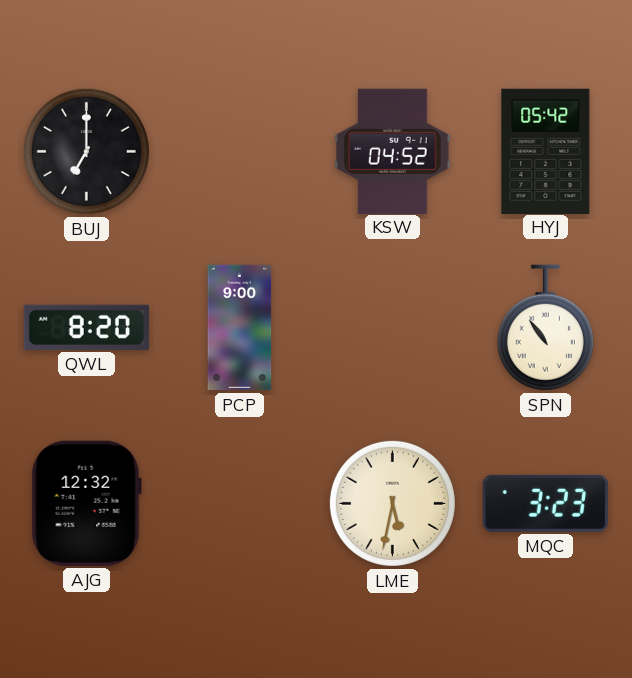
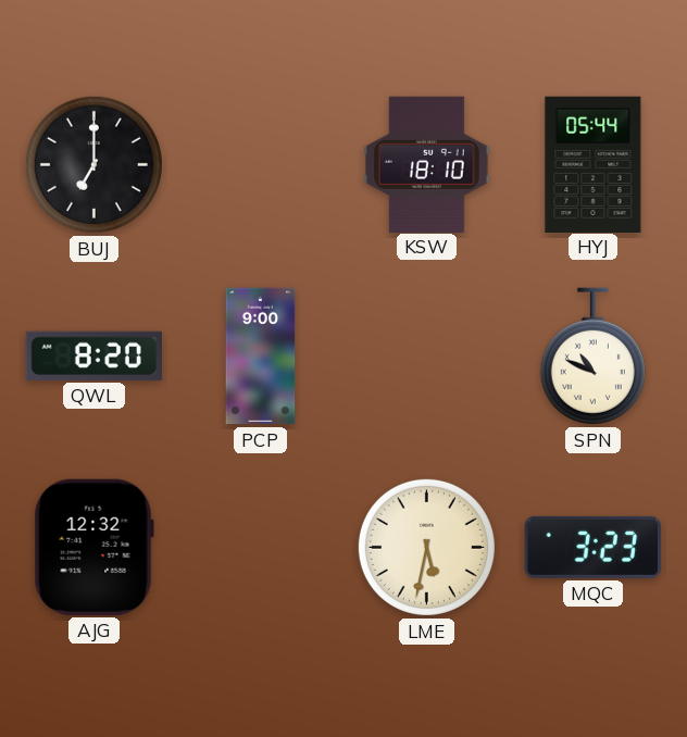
KSW: 04:52 -> 18:10
HYJ: 05:42 -> 05:44
SPN: 10:54 -> 10:49
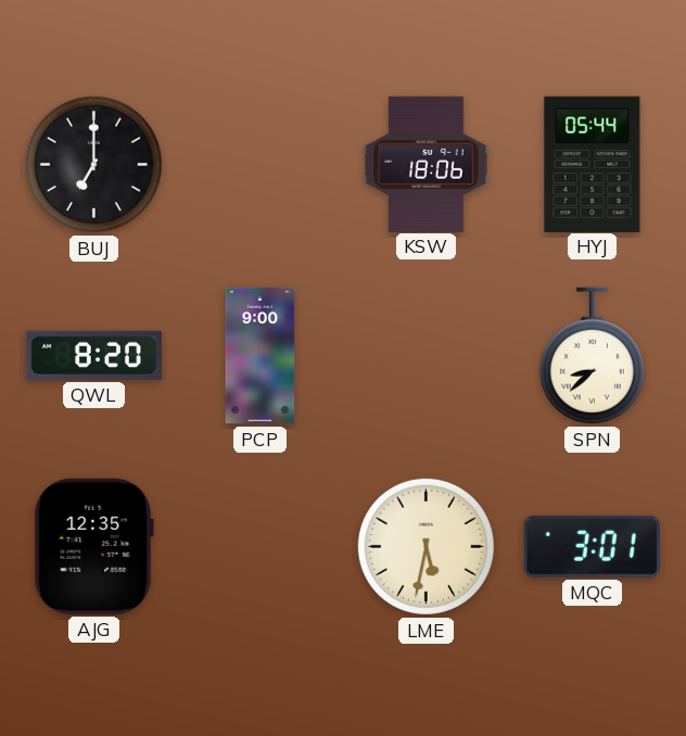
KSW: 18:10 -> 18:06
SPN: 10:49 -> 8:38
AJG: 12:32 -> 12:35
MQC: 3:23 -> 3:01
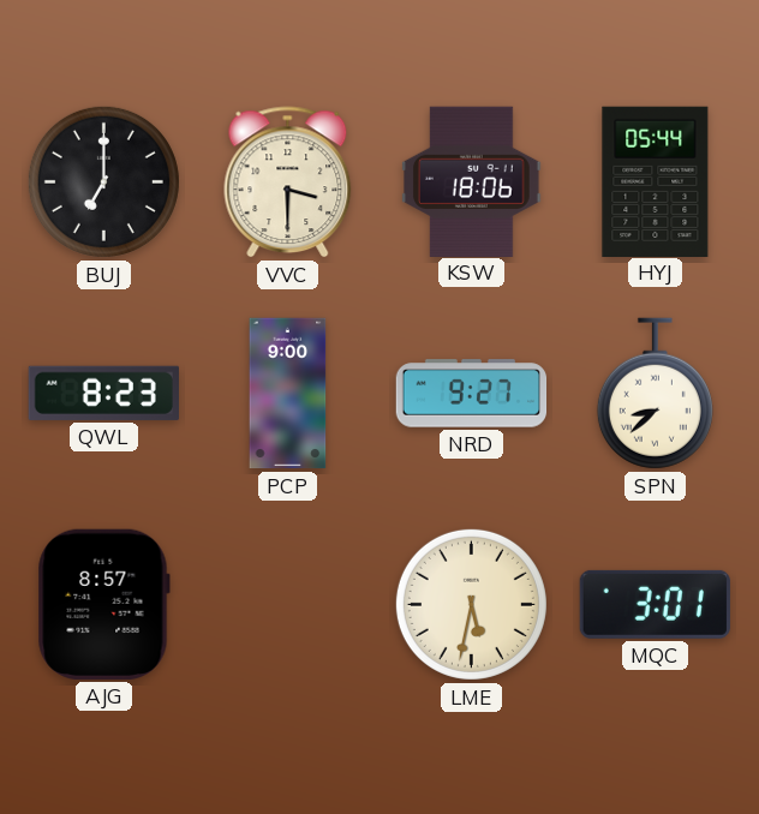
VVC: none -> 3:30
QWL: 8:20 -> 8:23
NRD: none -> 9:27
AJG: 12:35 -> 8:57
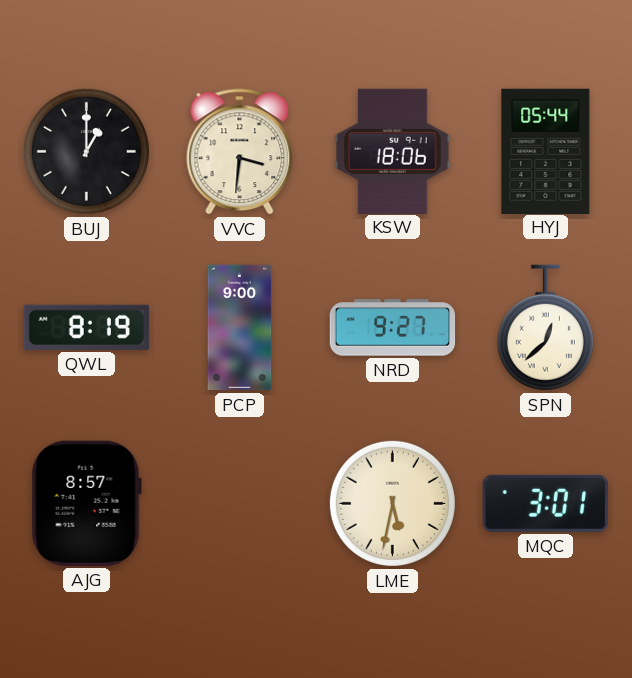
BUJ: 7:00 -> 1:00
VVC: 3:30 -> 3:31
QWL: 8:23 -> 8:19
SPN: 8:38 -> 12:38
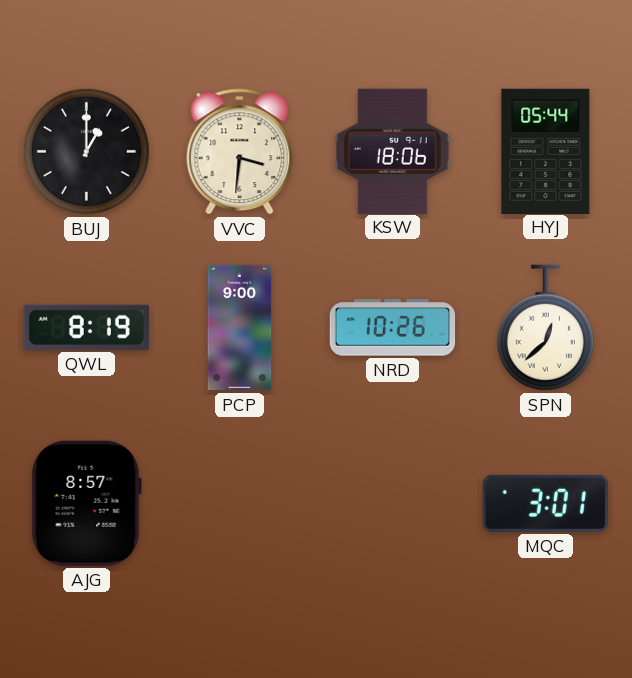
NRD: 9:27 -> 10:26
LME: 5:32 -> none
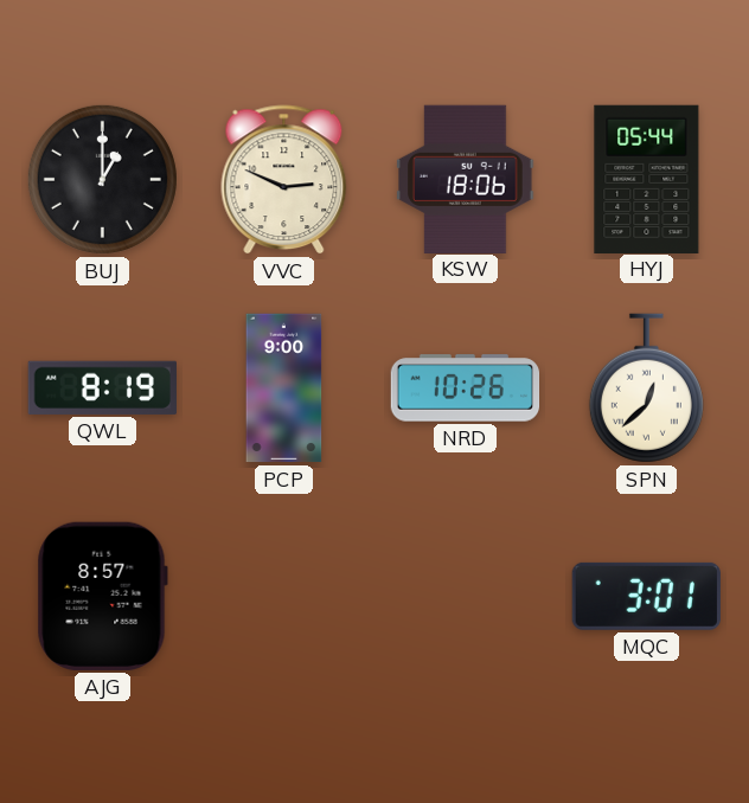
VVC: 3:31 -> 2:49
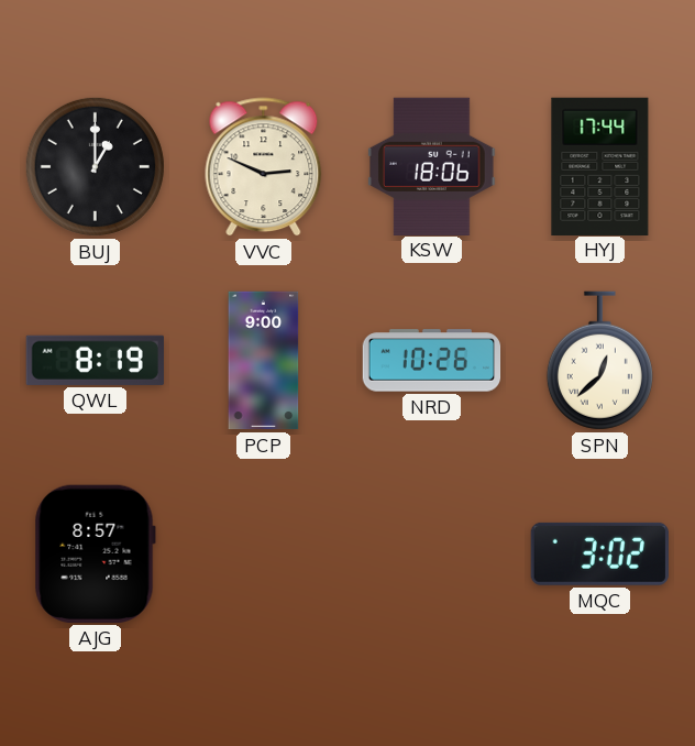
HYJ: 05:44 -> 17:44
MQC: 3:01 -> 3:02
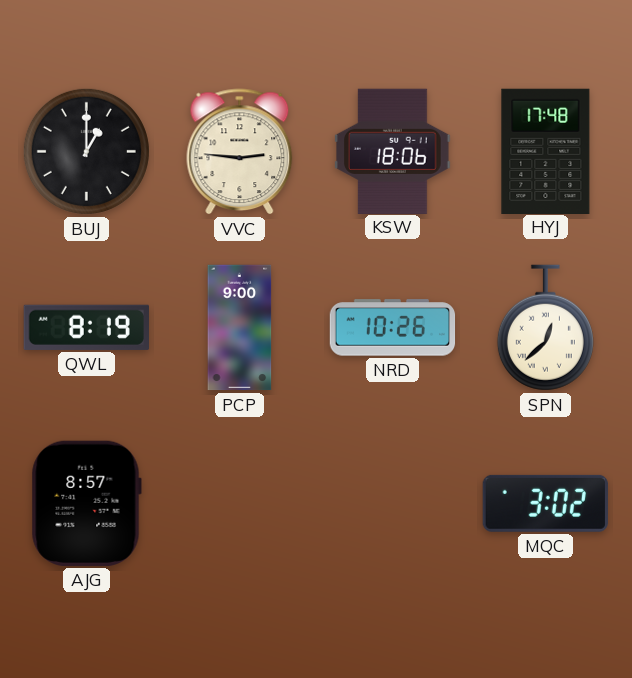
VVC: 2:49 -> 2:46
HYJ: 17:44 -> 17:48
